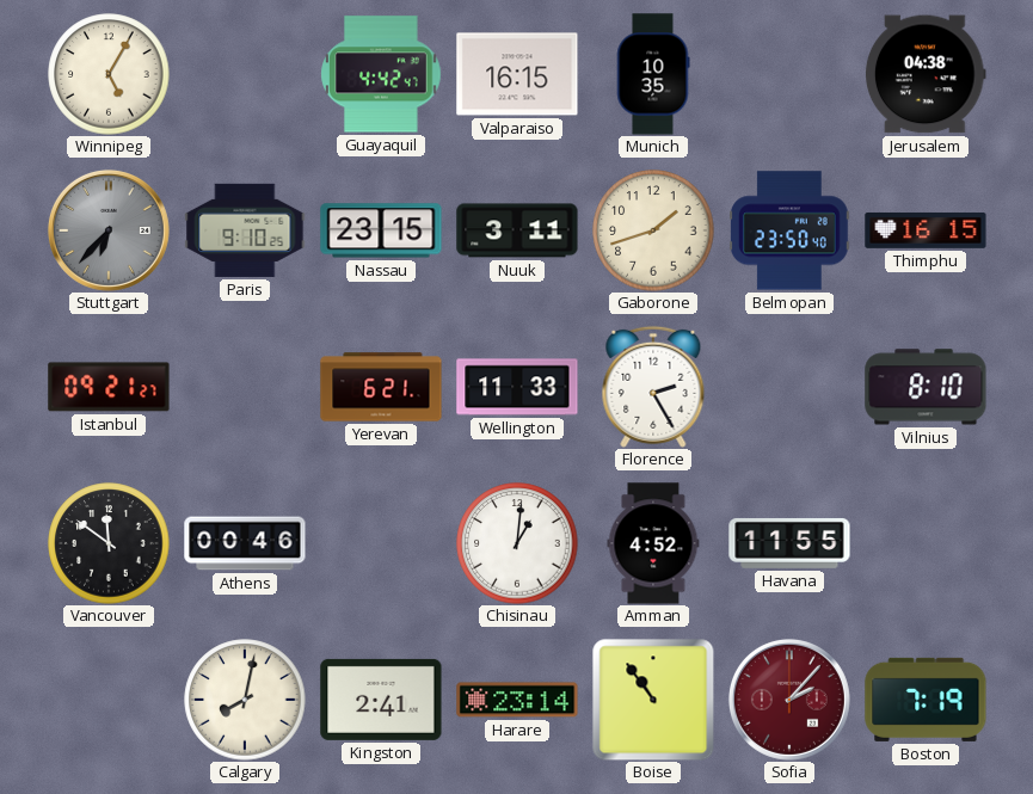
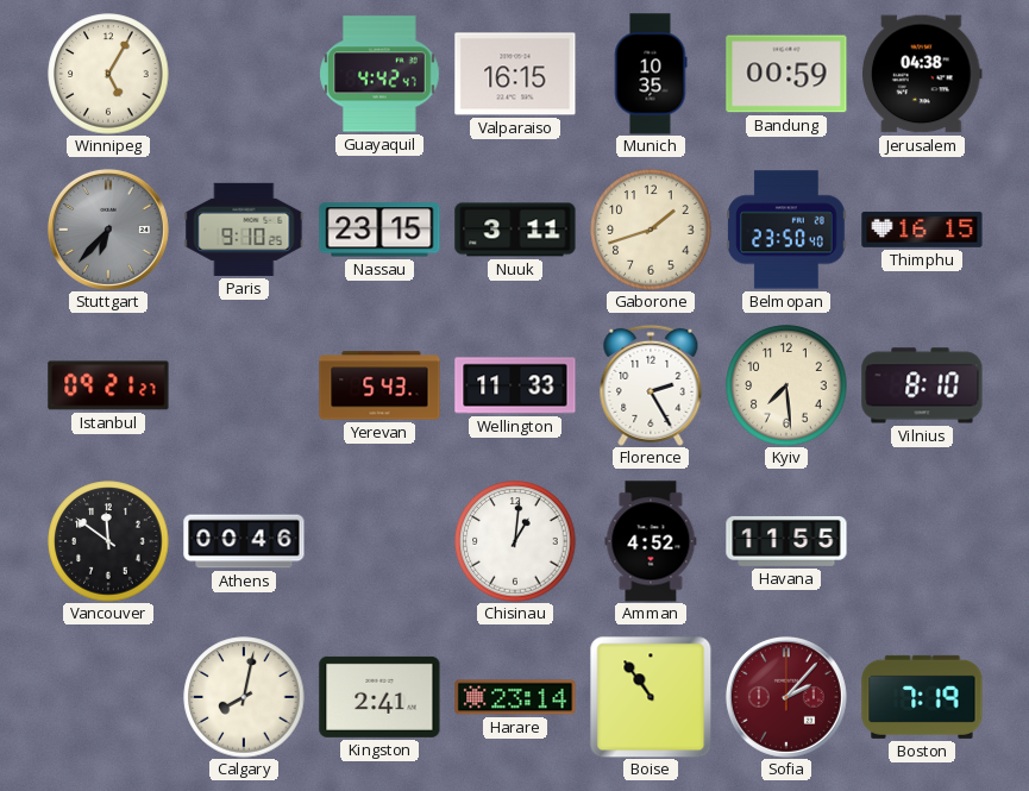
Bandung: none -> 00:59
Yerevan: 6:21 -> 5:43
Kyiv: none -> 7:29
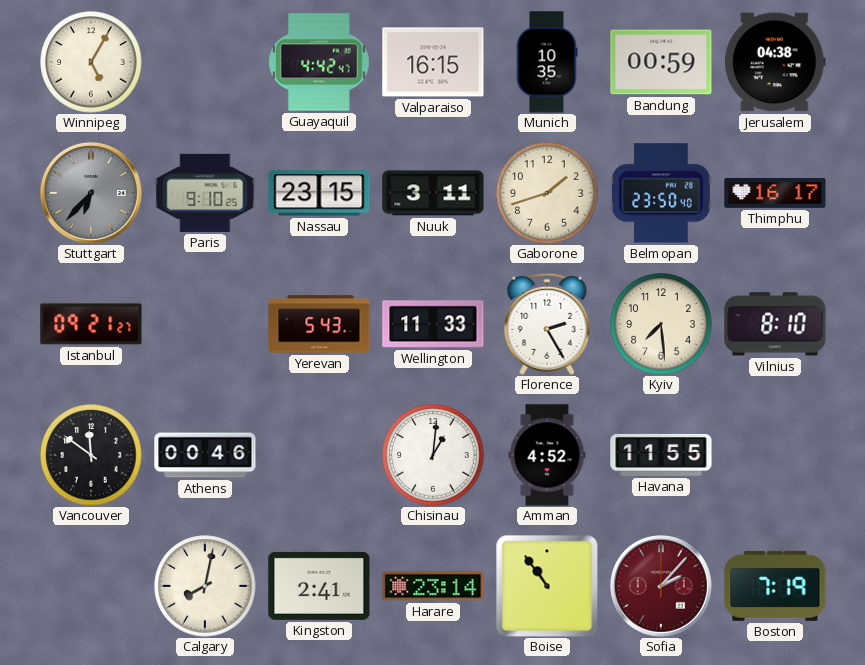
Thimphu: 16:15 -> 16:17
